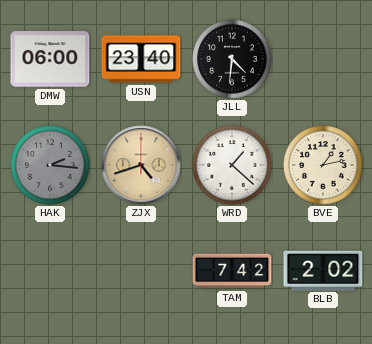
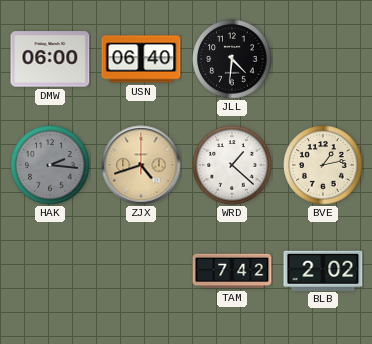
USN: 23:40 -> 06:40
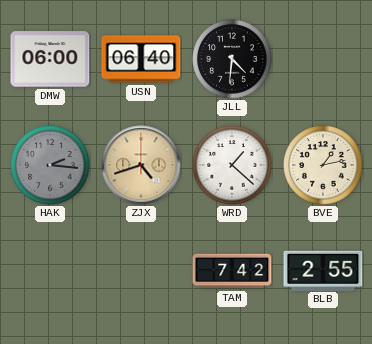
BLB: 2:02 -> 2:55
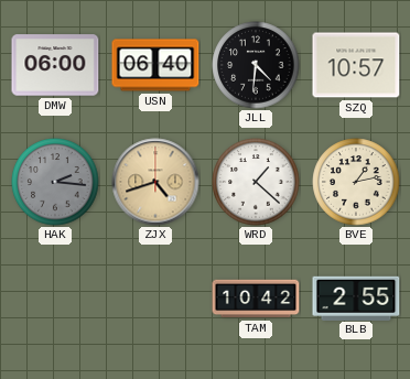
SZQ: none -> 10:57
TAM: 7:42 -> 10:42
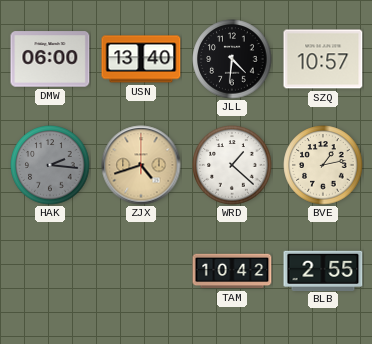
USN: 06:40 -> 13:40
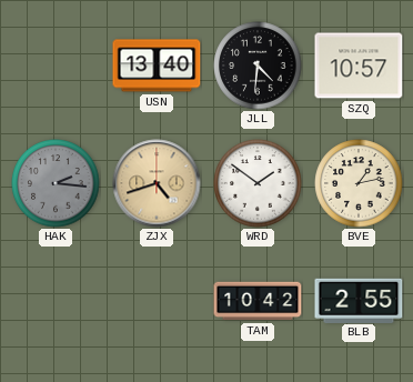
DMW: 06:00 -> none
WRD: 1:22 -> 1:51
